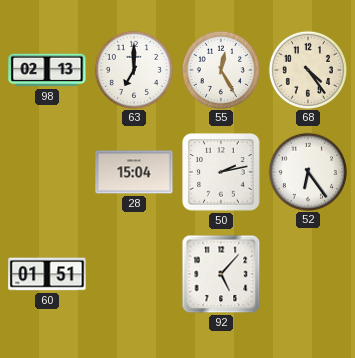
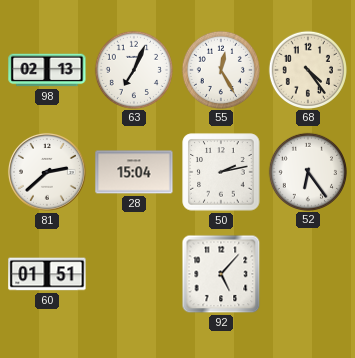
63: 7:00 -> 7:04
81: none -> 2:38
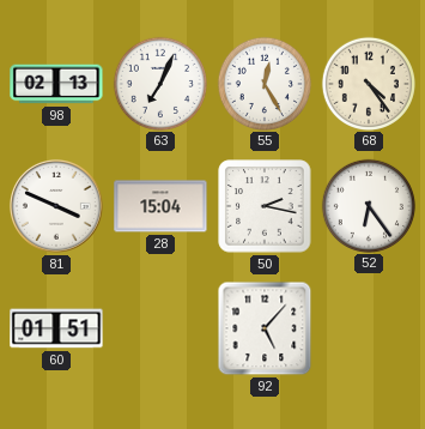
81: 2:38 -> 3:49
50: 2:13 -> 2:17
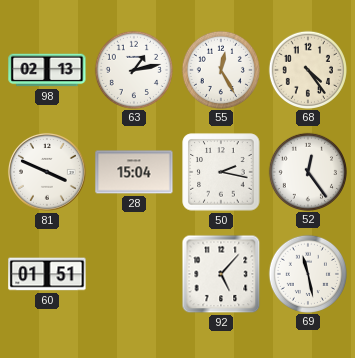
63: 7:04 -> 1:13
52: 6:24 -> 12:24
69: none -> 11:28
